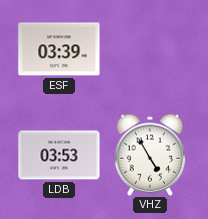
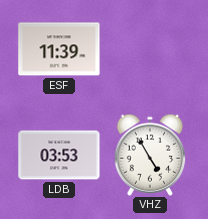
ESF: 03:39 -> 11:39
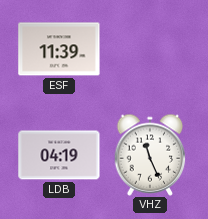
LDB: 03:53 -> 04:19
VHZ: 4:55 -> 11:26
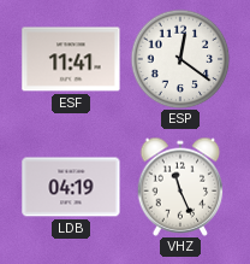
ESF: 11:39 -> 11:41
ESP: none -> 12:21
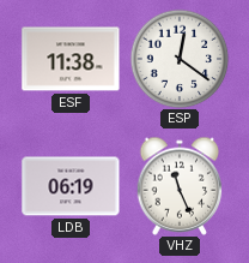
ESF: 11:41 -> 11:38
LDB: 04:19 -> 06:19
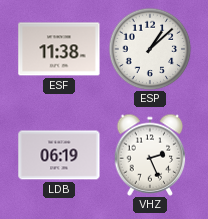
ESP: 12:21 -> 1:08
VHZ: 11:26 -> 2:26
